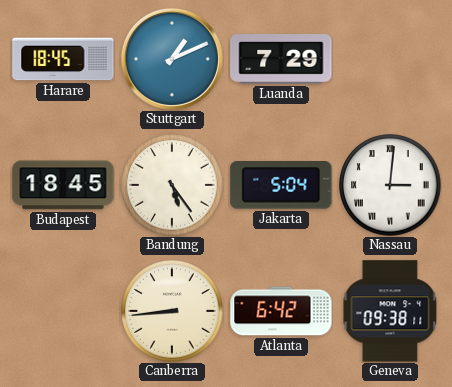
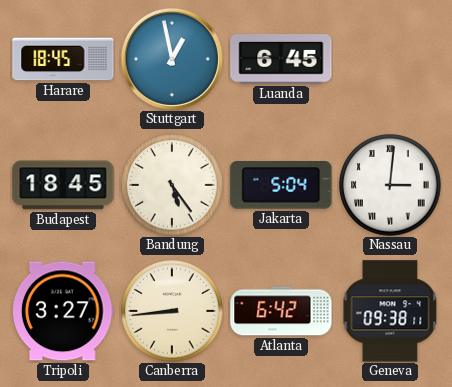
Stuttgart: 1:11 -> 12:58
Luanda: 7:29 -> 6:45
Tripoli: none -> 3:27
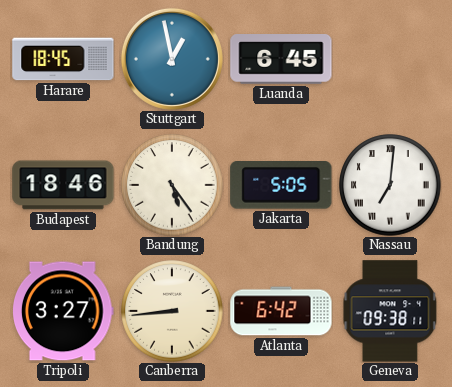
Budapest: 18:45 -> 18:46
Jakarta: 5:04 -> 5:05
Nassau: 3:01 -> 7:01
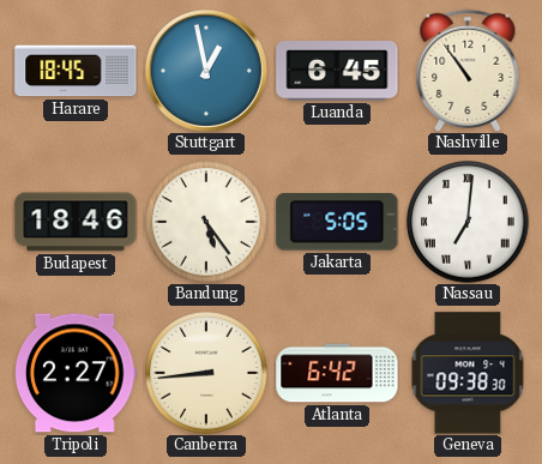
Nashville: none -> 10:54
Tripoli: 3:27 -> 2:27
Geneva: 09:38:11 -> 09:38:30
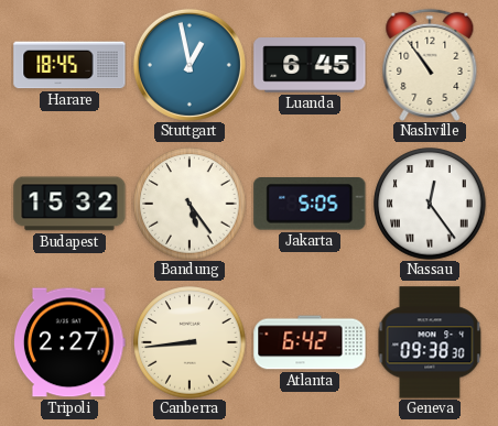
Budapest: 18:46 -> 15:32
Nassau: 7:01 -> 12:24
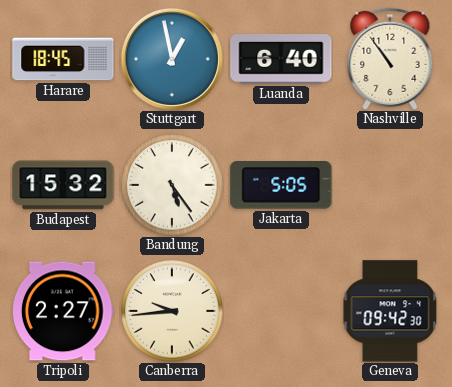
Luanda: 6:45 -> 6:40
Nassau: 12:24 -> none
Canberra: 8:44 -> 9:44
Atlanta: 6:42 -> none
Geneva: 09:38 -> 09:42
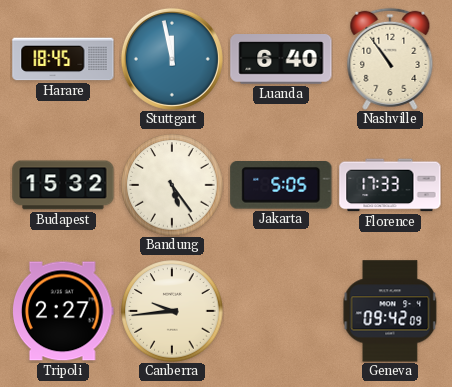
Stuttgart: 12:58 -> 11:58
Florence: none -> 17:33
Geneva: 09:42:30 -> 09:42:09
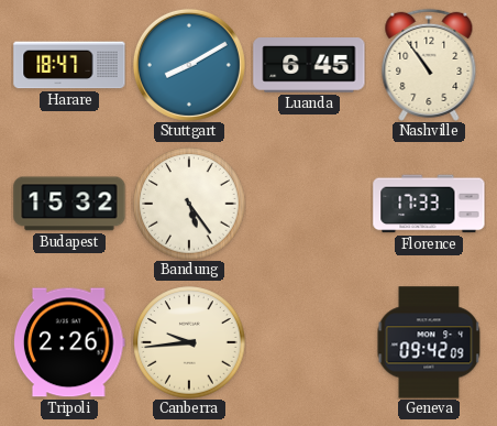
Harare: 18:45 -> 18:47
Stuttgart: 11:58 -> 8:10
Luanda: 6:40 -> 6:45
Jakarta: 5:05 -> none
Tripoli: 2:27 -> 2:26
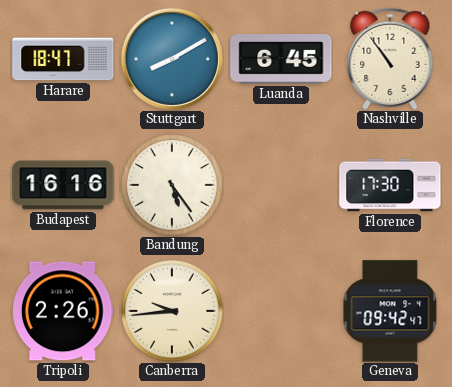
Budapest: 15:32 -> 16:16
Florence: 17:33 -> 17:30
Geneva: 09:42:09 -> 09:42:47
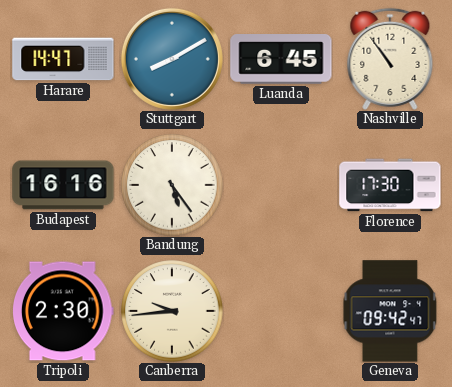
Harare: 18:47 -> 14:47
Tripoli: 2:26 -> 2:30
